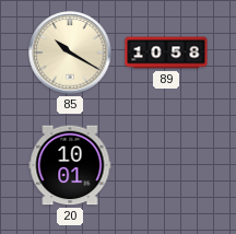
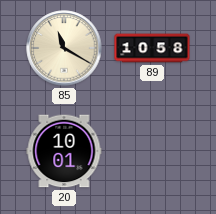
85: 10:20 -> 11:20
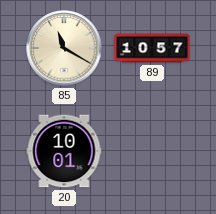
89: 10:58 -> 10:57
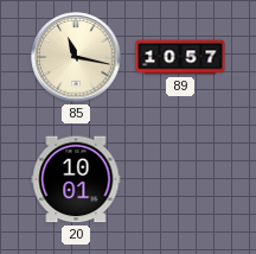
85: 11:20 -> 11:17
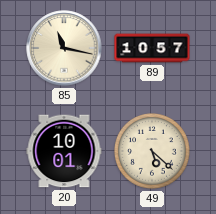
49: none -> 5:22
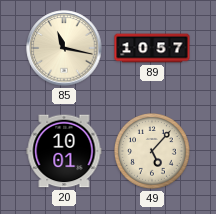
49: 5:22 -> 5:07
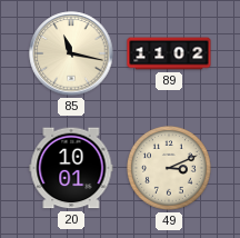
89: 10:57 -> 11:02
49: 5:07 -> 3:11
